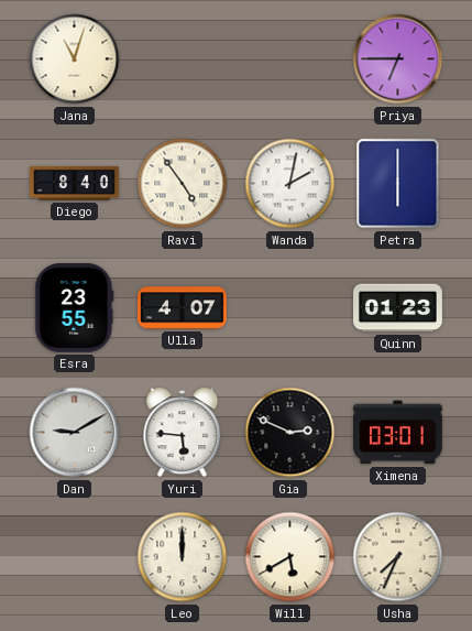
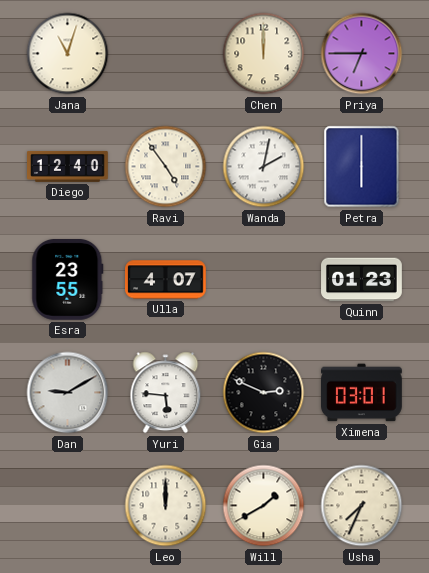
Chen: none -> 12:00
Diego: 8:40 -> 12:40
Will: 5:40 -> 1:40
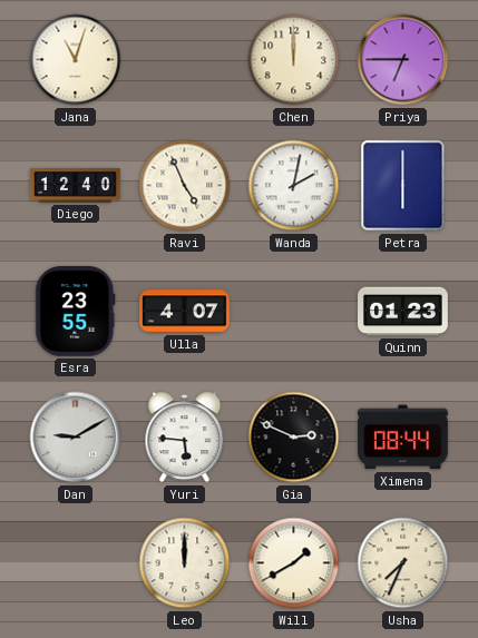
Ravi: 4:54 -> 4:56
Ximena: 03:01 -> 08:44
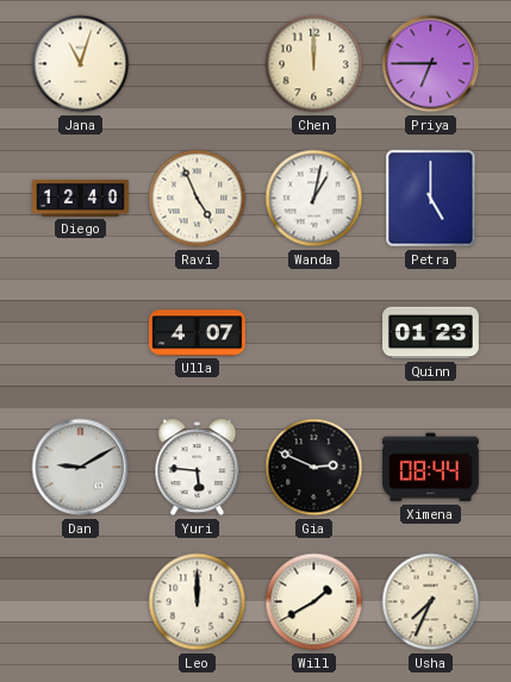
Wanda: 2:02 -> 1:02
Petra: 6:00 -> 5:00
Esra: 23:55 -> none
